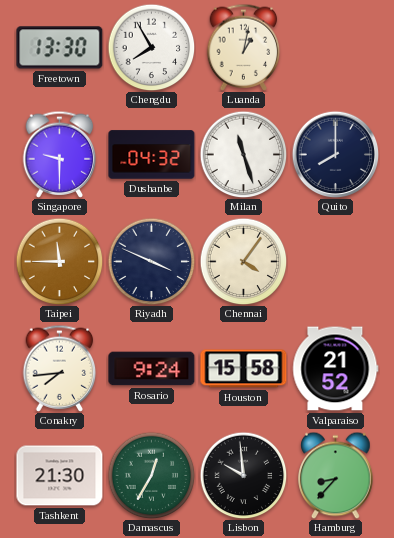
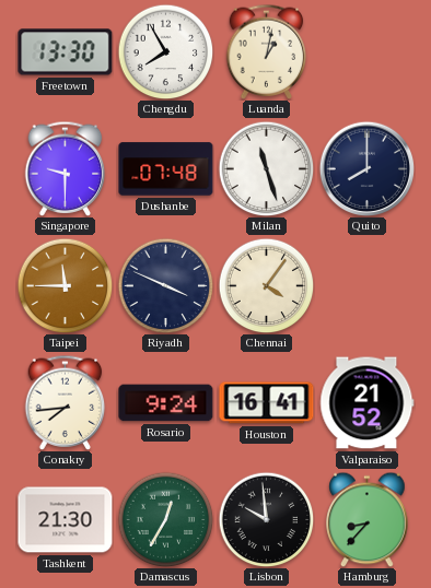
Dushanbe: 04:32 -> 07:48
Houston: 15:58 -> 16:41
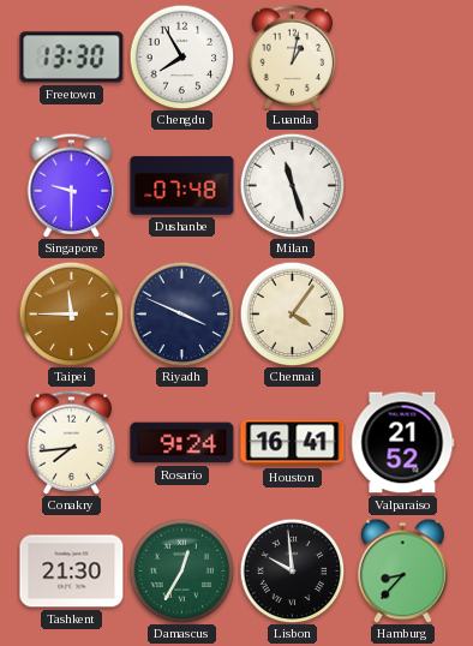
Quito: 8:00 -> none
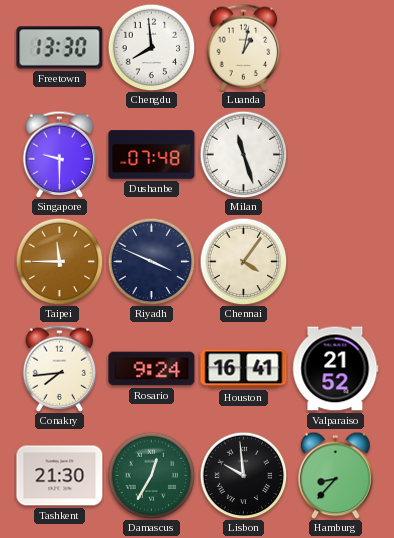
Chengdu: 7:55 -> 7:59
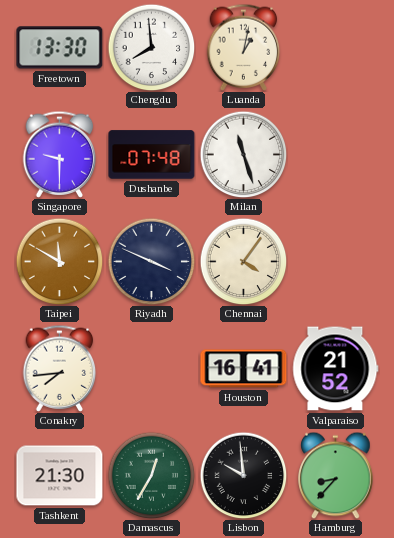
Taipei: 11:45 -> 11:50
Rosario: 9:24 -> none
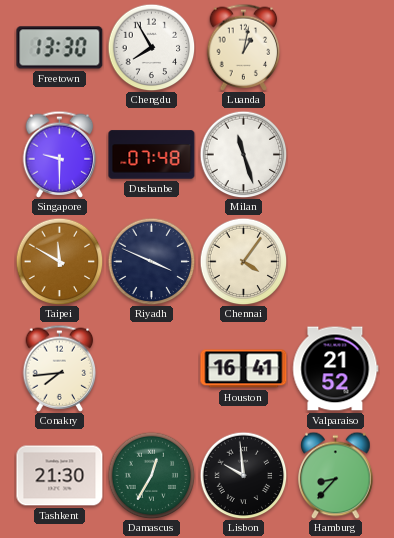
Chengdu: 7:59 -> 7:55
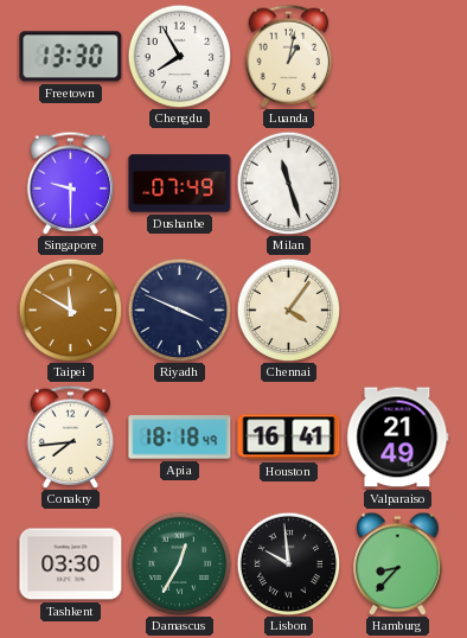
Dushanbe: 07:48 -> 07:49
Apia: none -> 18:18
Valparaiso: 21:52 -> 21:49
Tashkent: 21:30 -> 03:30
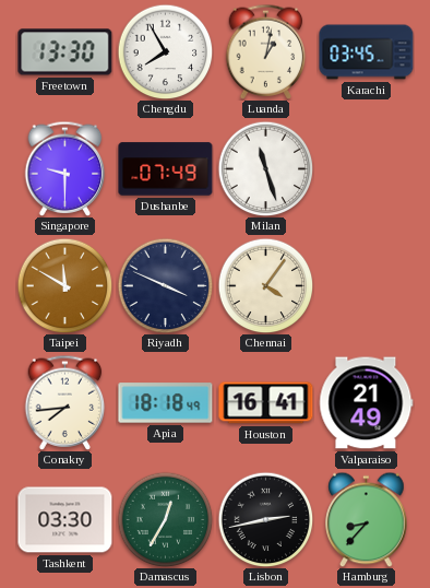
Karachi: none -> 03:45
Lisbon: 9:59 -> 2:43
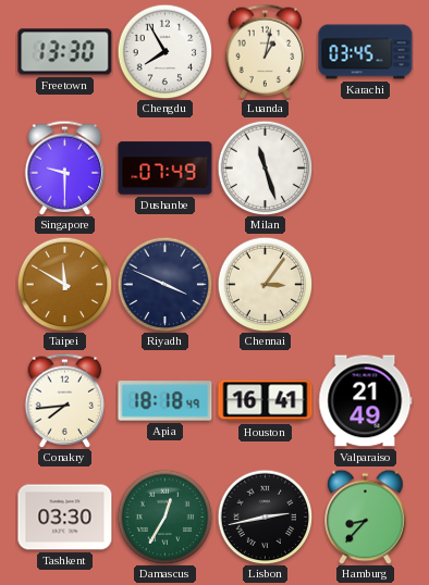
Chennai: 4:06 -> 3:06
